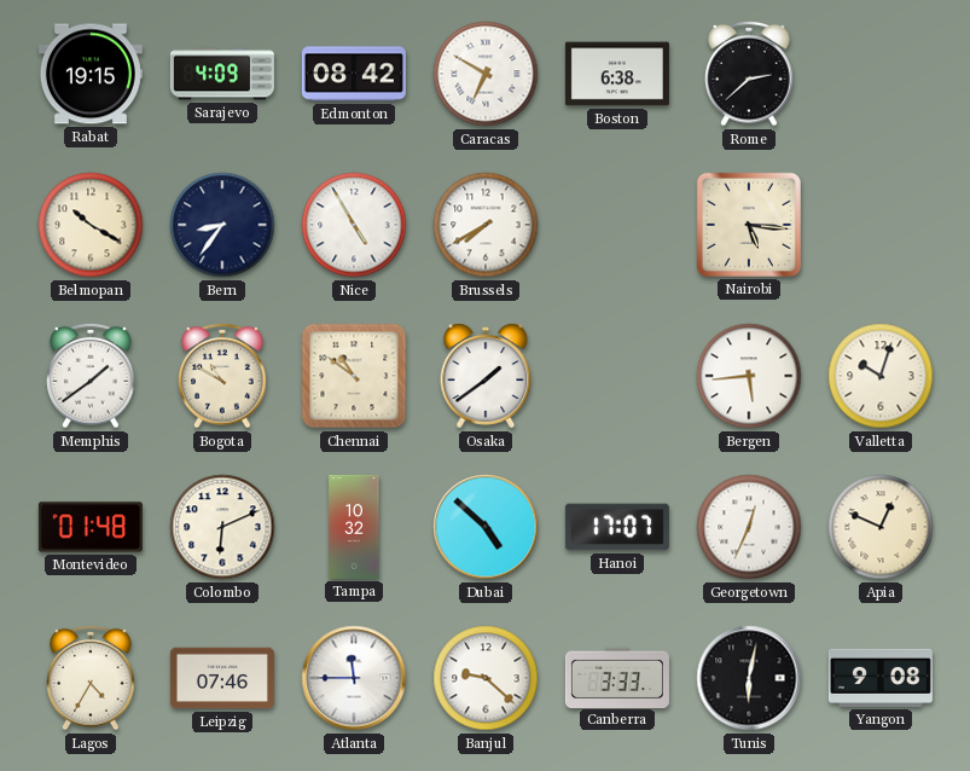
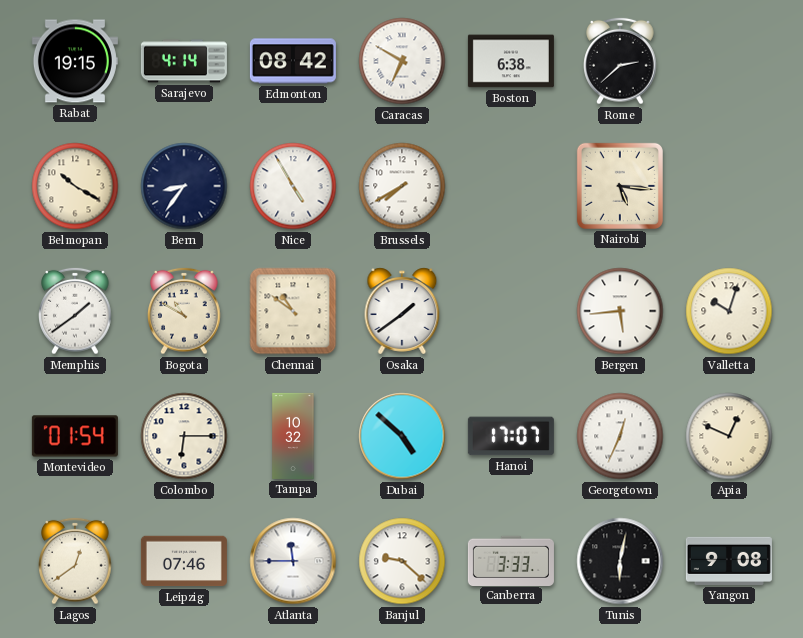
Sarajevo: 4:09 -> 4:14
Montevideo: 01:48 -> 01:54
Colombo: 6:11 -> 6:15
Lagos: 4:35 -> 12:39
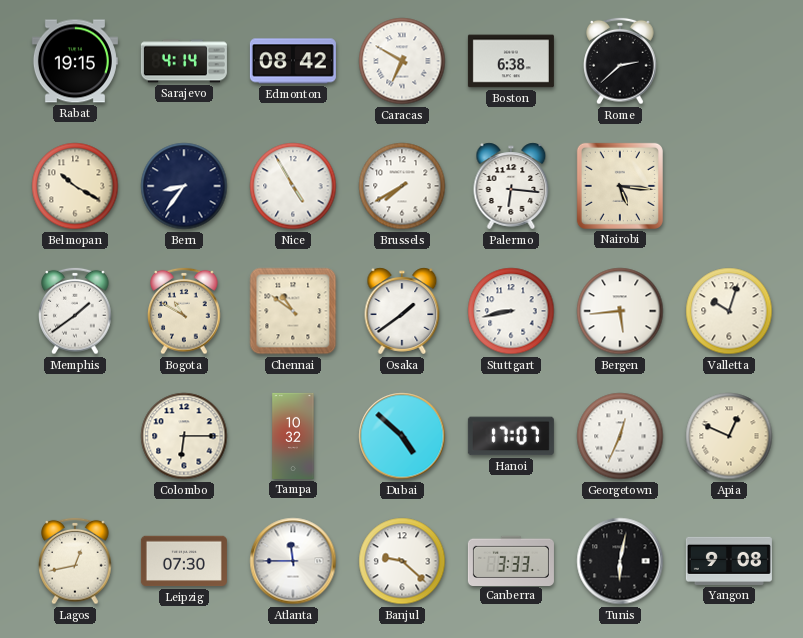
Palermo: none -> 6:16
Stuttgart: none -> 8:43
Montevideo: 01:54 -> none
Lagos: 12:39 -> 12:43
Leipzig: 07:46 -> 07:30
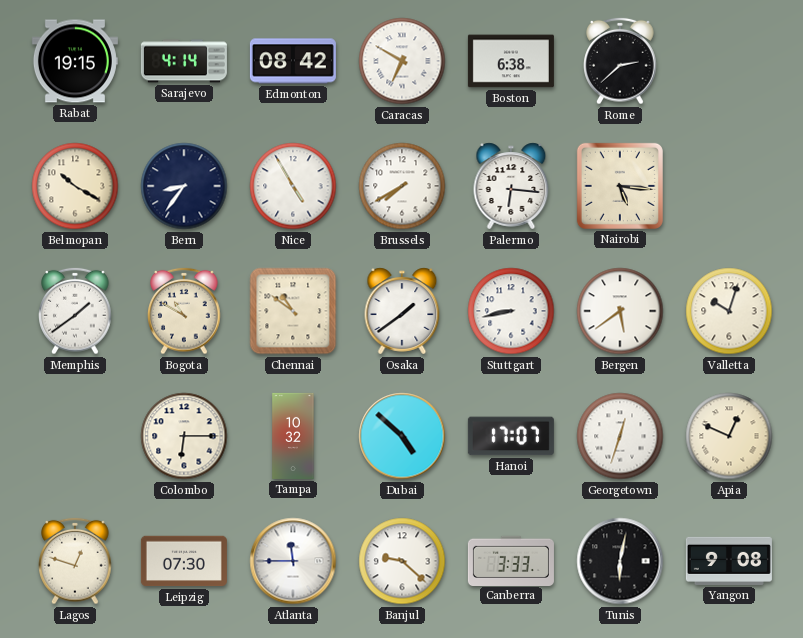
Bergen: 5:44 -> 5:39
Georgetown: 12:34 -> 12:33
Lagos: 12:43 -> 12:48
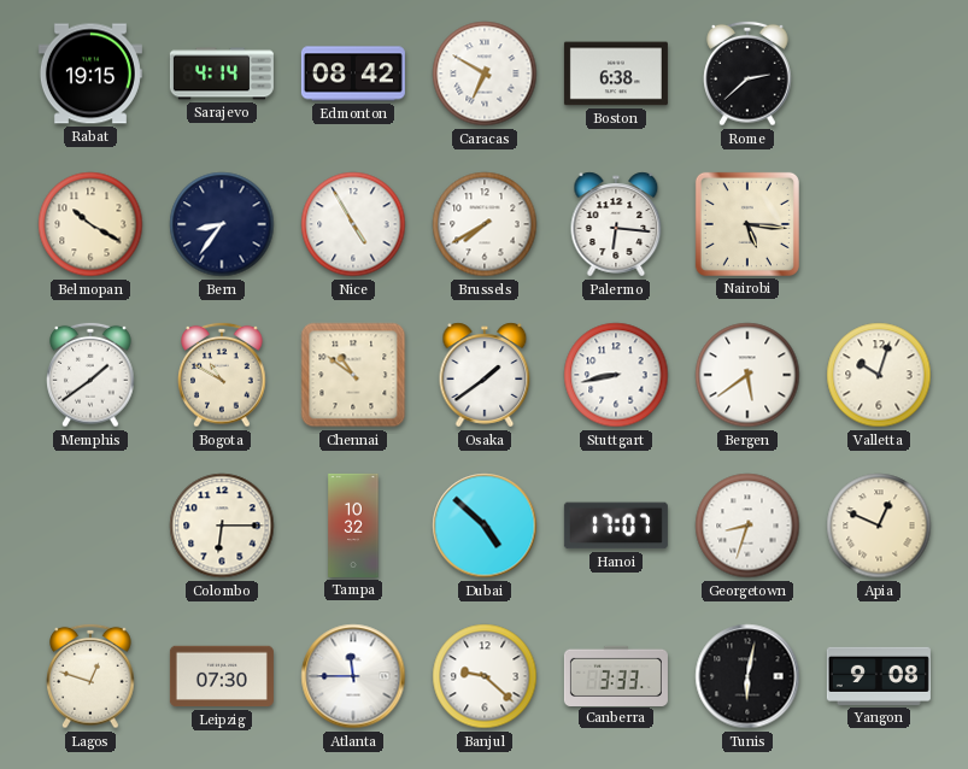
Georgetown: 12:33 -> 8:33
